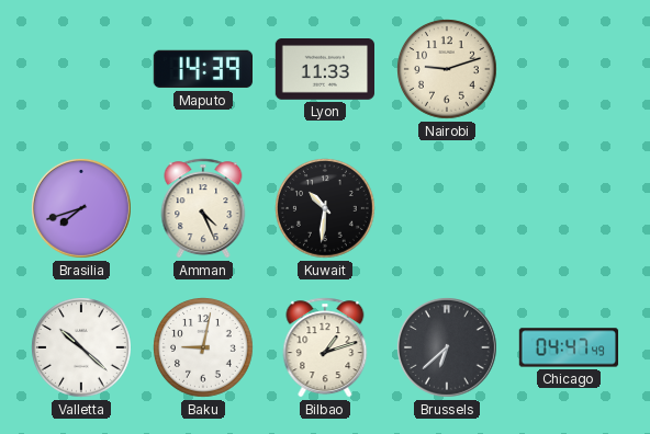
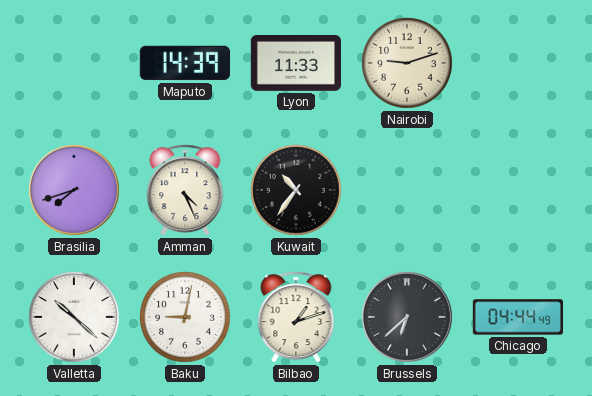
Kuwait: 10:31 -> 10:36
Chicago: 04:47 -> 04:44
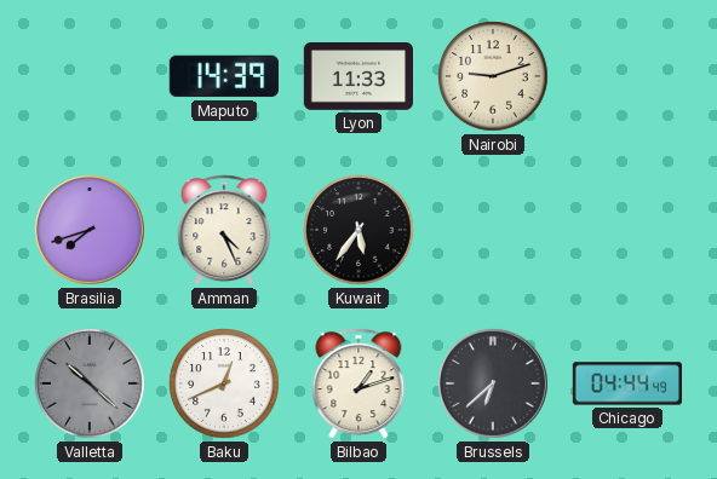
Kuwait: 10:36 -> 5:36
Valletta dial: white -> grey
Baku: 9:02 -> 12:41
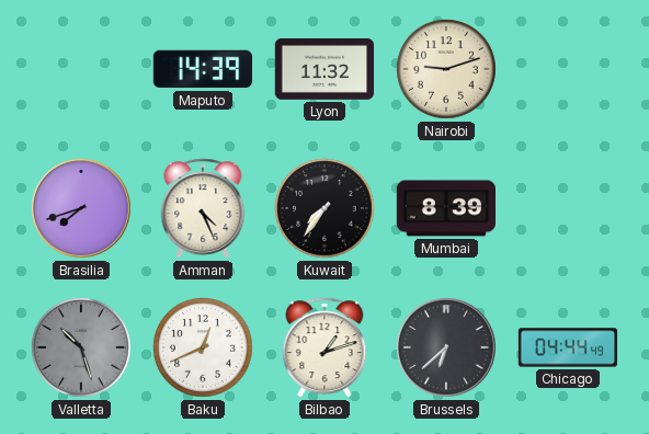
Lyon: 11:33 -> 11:32
Kuwait: 5:36 -> 7:36
Mumbai: none -> 8:39
Valletta: 10:22 -> 10:27
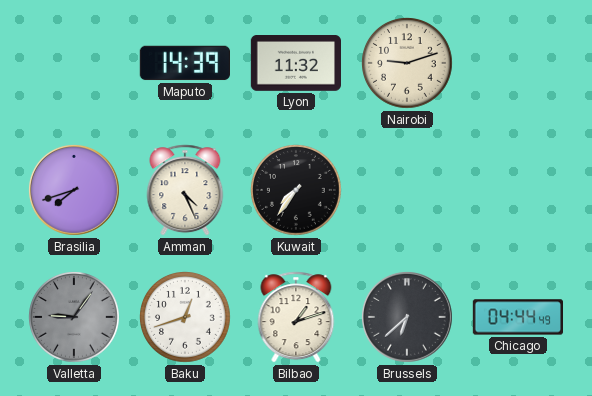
Mumbai: 8:39 -> none
Valletta: 10:27 -> 9:06
Baku: 12:41 -> 12:42
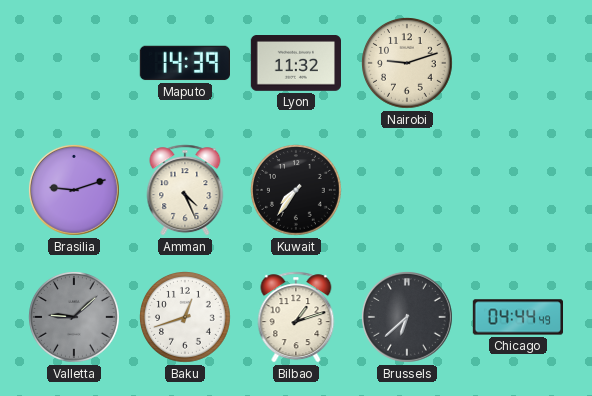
Brasilia: 7:42 -> 9:12
Valletta: 9:06 -> 9:08
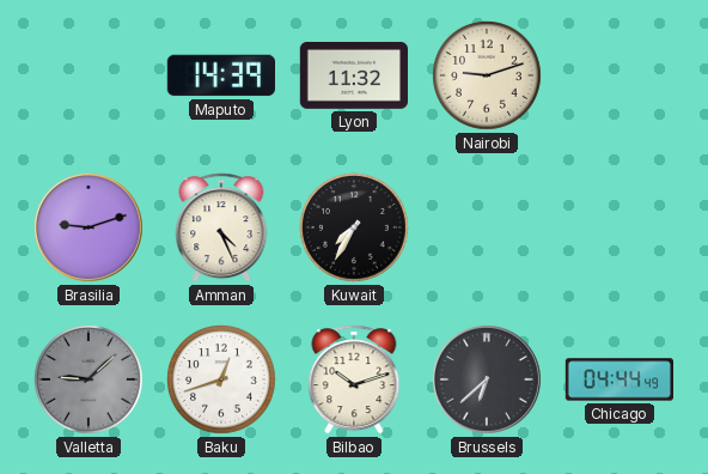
Kuwait: 7:36 -> 7:35
Bilbao: 1:12 -> 10:12
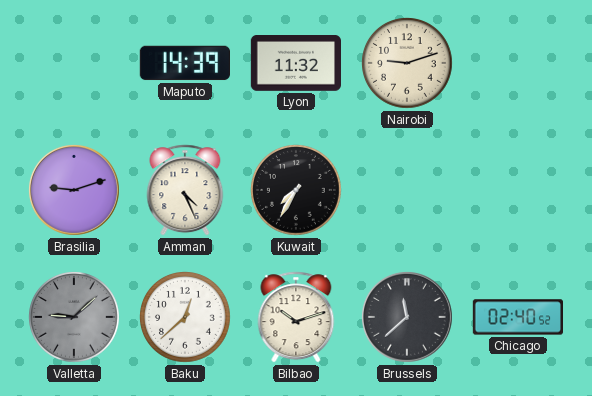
Baku: 12:42 -> 12:38
Brussels: 6:38 -> 11:38
Chicago: 04:44 -> 02:40
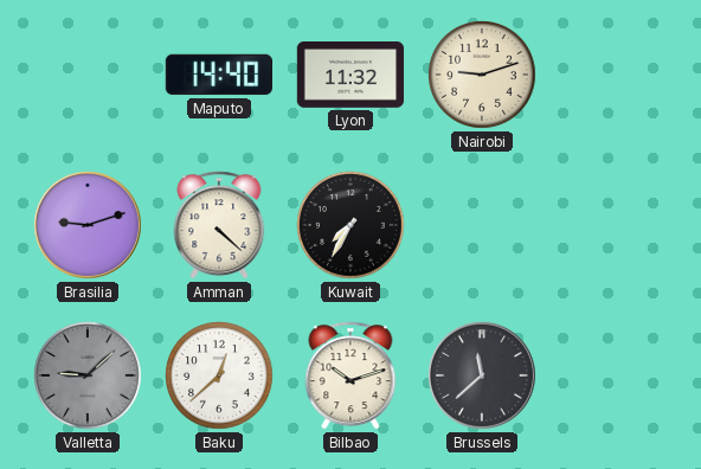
Maputo: 14:39 -> 14:40
Amman: 4:26 -> 4:22
Chicago: 02:40 -> none
